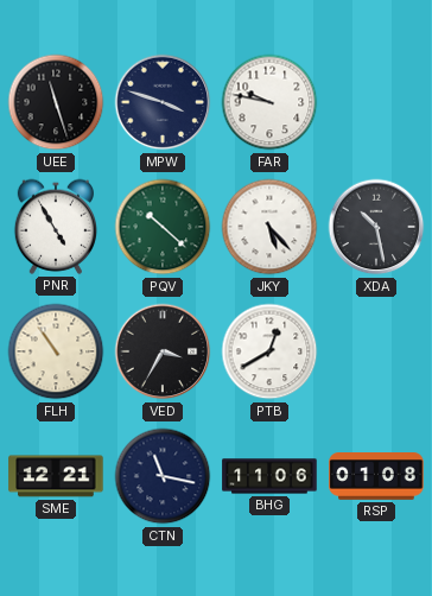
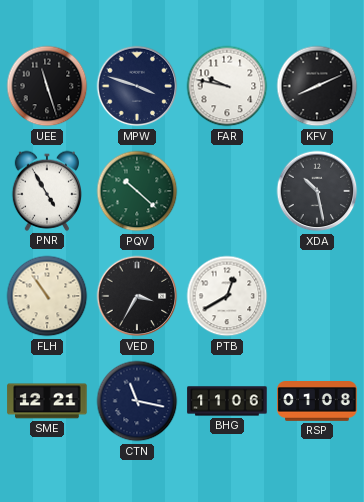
KFV: none -> 8:11
JKY: 5:23 -> none
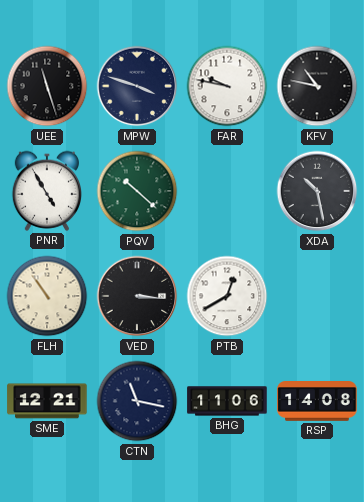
KFV: 8:11 -> 10:47
VED: 3:35 -> 3:16
RSP: 01:08 -> 14:08
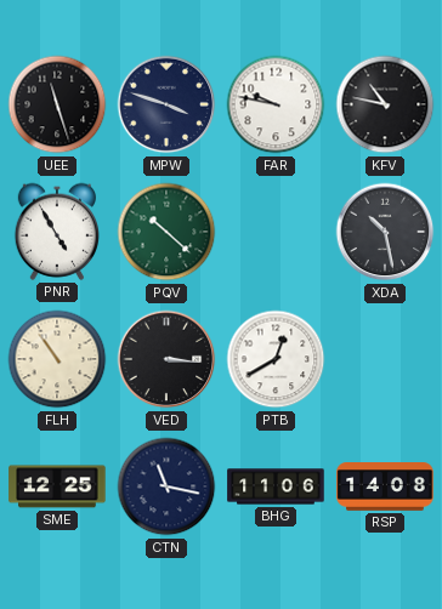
SME: 12:21 -> 12:25
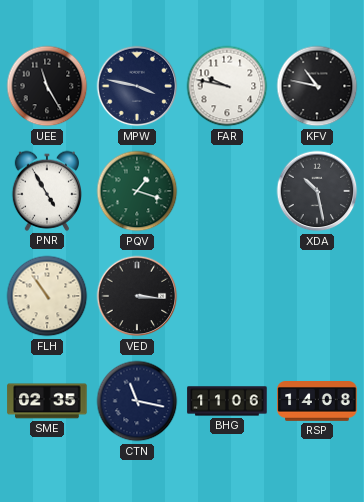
UEE: 11:27 -> 11:25
MPW: 3:48 -> 3:47
PQV: 10:22 -> 1:18
PTB: 12:40 -> none
SME: 12:25 -> 02:35
